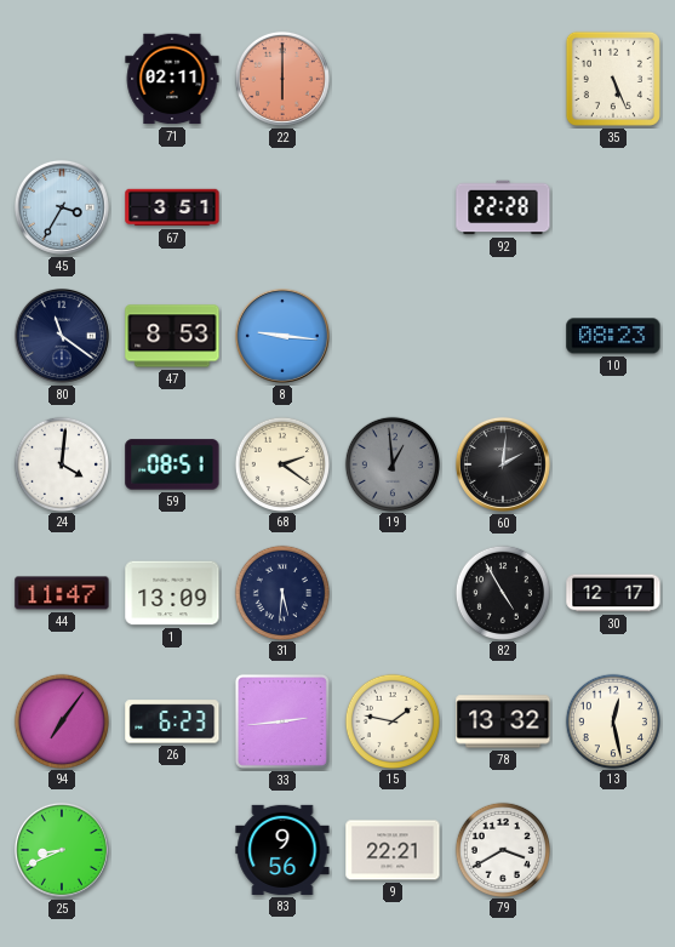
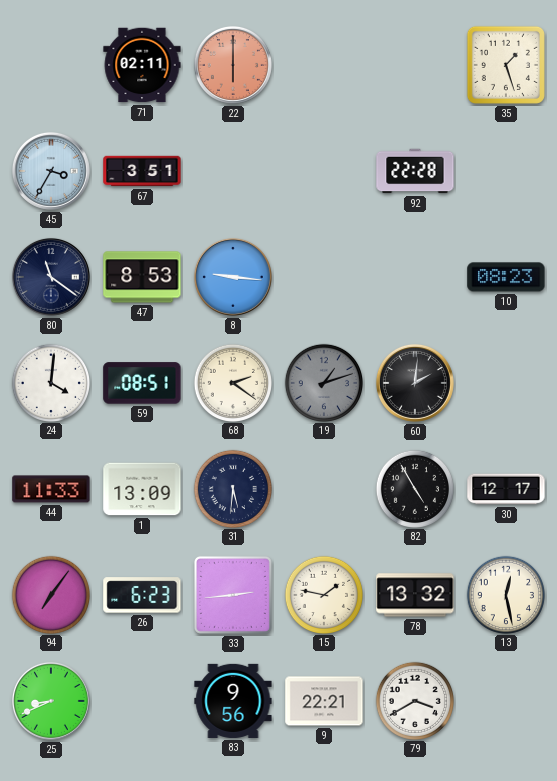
35: 5:26 -> 1:27
19: 12:59 -> 1:12
44: 11:47 -> 11:33
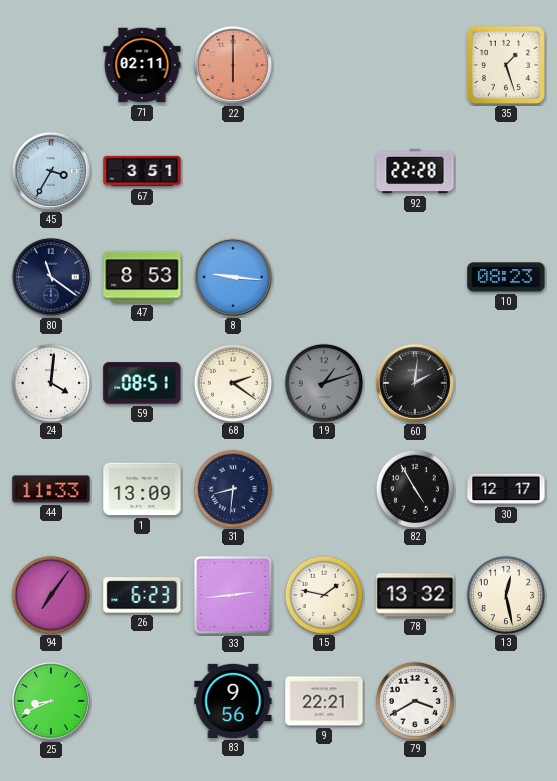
31: 5:31 -> 8:31
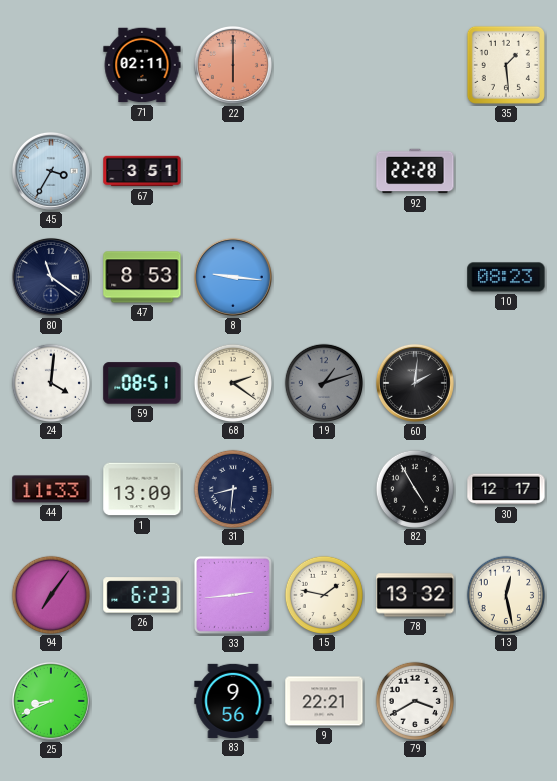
35: 1:27 -> 1:29
